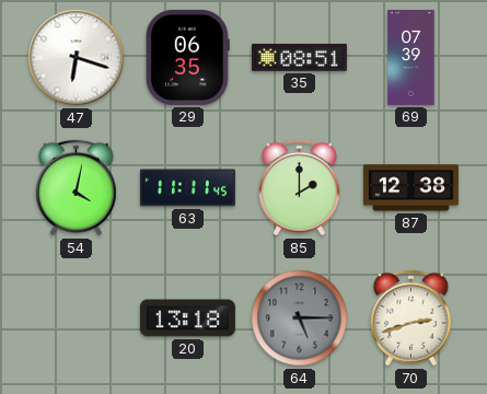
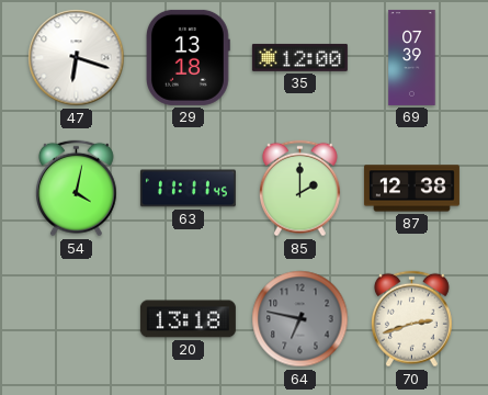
29: 06:35 -> 13:18
35: 08:51 -> 12:00
64: 5:15 -> 6:47
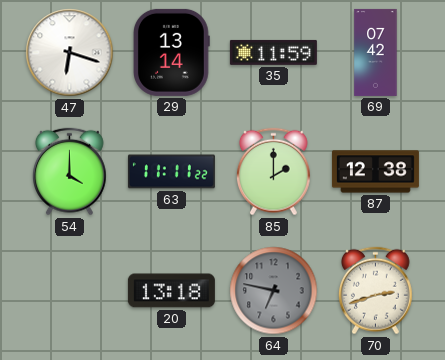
29: 13:18 -> 13:14
35: 12:00 -> 11:59
69: 07:39 -> 07:42
54: 4:02 -> 4:00
63: 11:11:45 -> 11:11:22
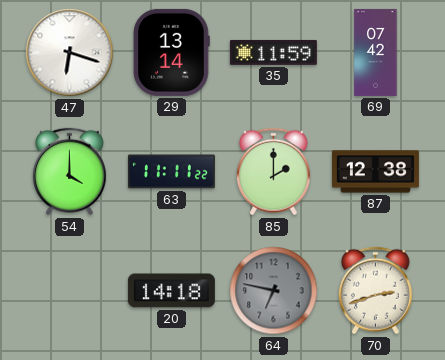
20: 13:18 -> 14:18
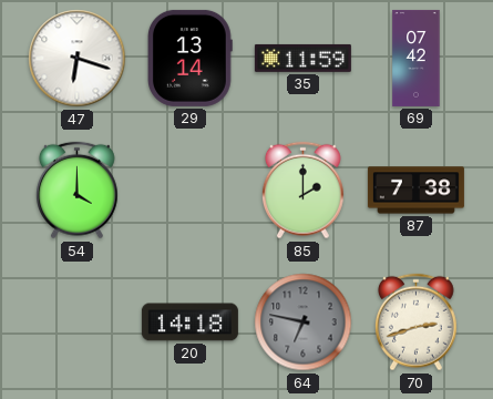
63: 11:11 -> none
87: 12:38 -> 7:38
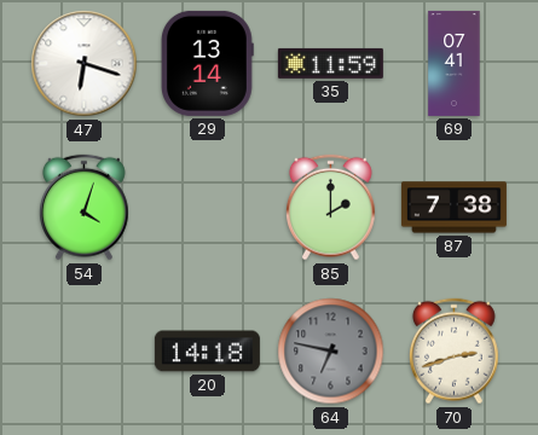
69: 07:42 -> 07:41
54: 4:00 -> 4:03
